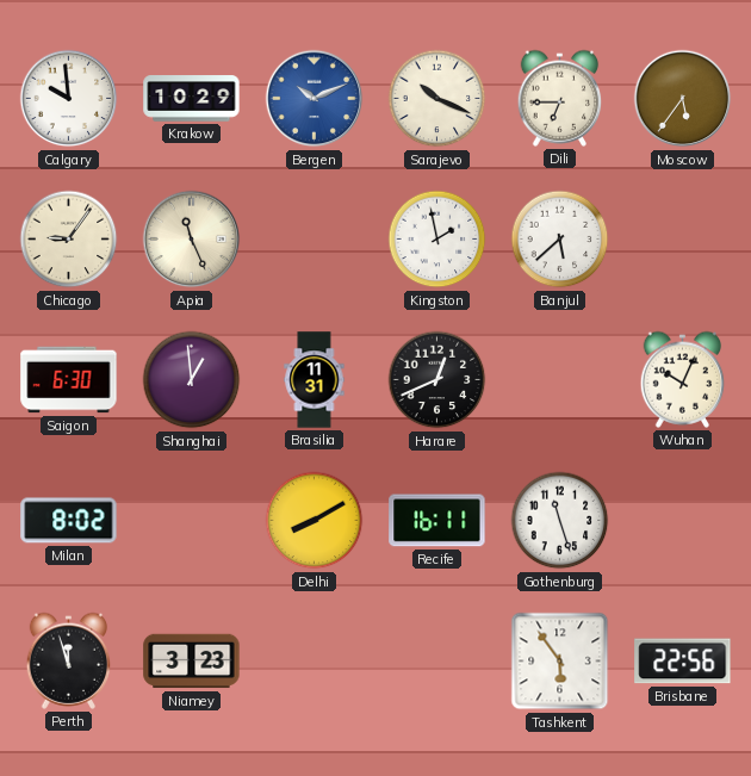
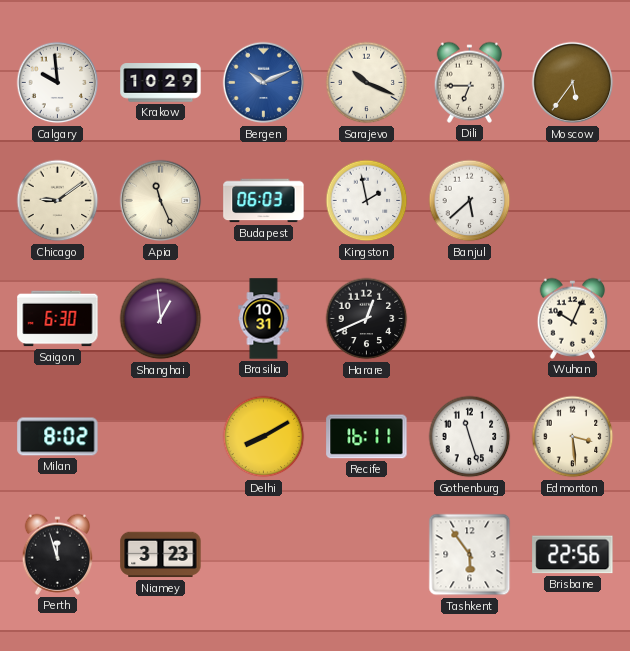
Chicago: 9:06 -> 9:09
Budapest: none -> 06:03
Brasilia: 11:31 -> 10:31
Edmonton: none -> 3:29
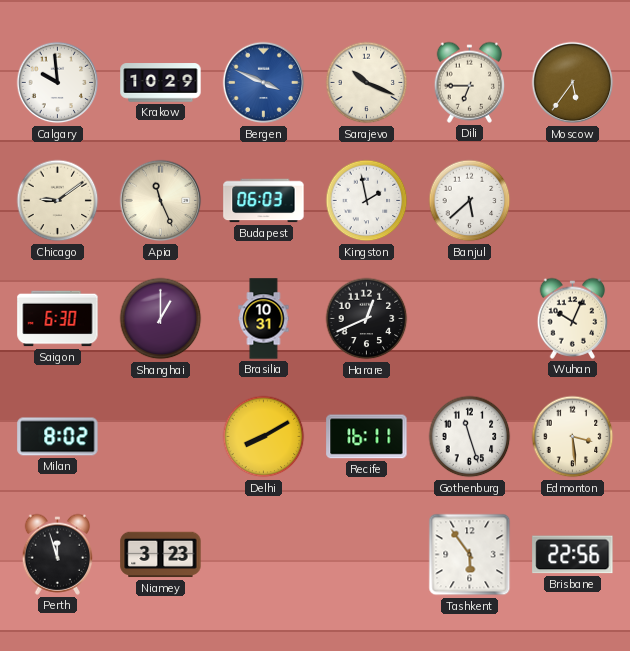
Bergen: 10:11 -> 3:49
Shanghai: 12:59 -> 1:00
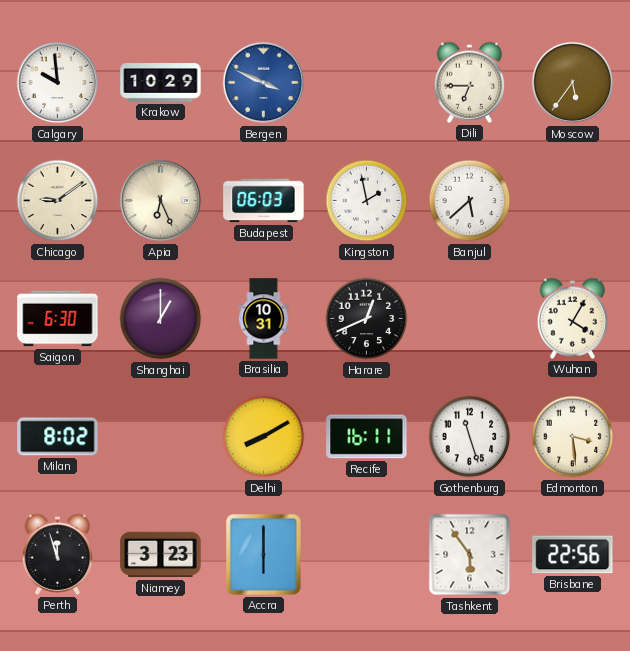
Sarajevo: 10:19 -> none
Apia: 11:26 -> 6:26
Wuhan: 10:04 -> 4:05
Accra: none -> 6:00
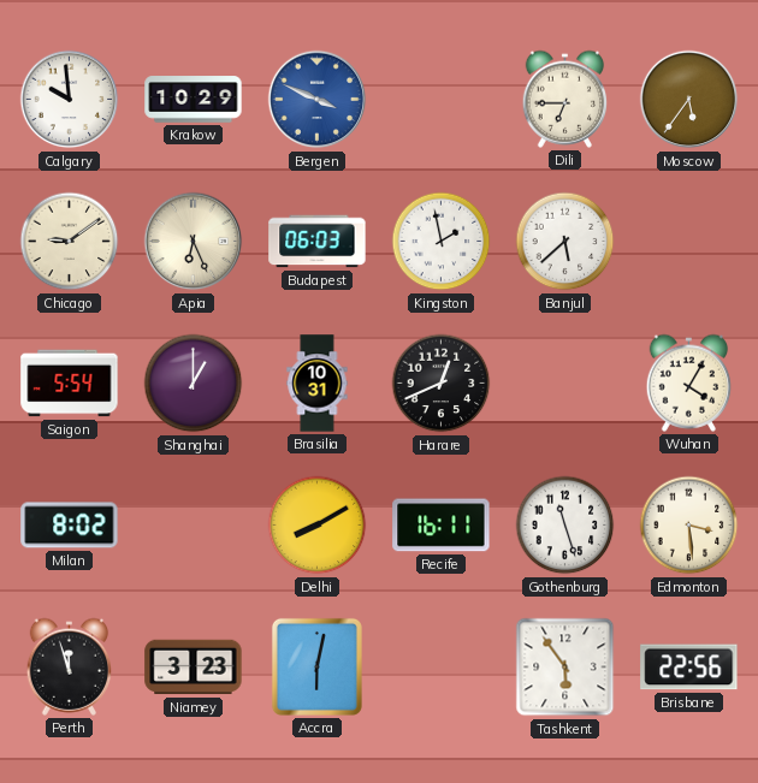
Saigon: 6:30 -> 5:54
Accra: 6:00 -> 6:02
